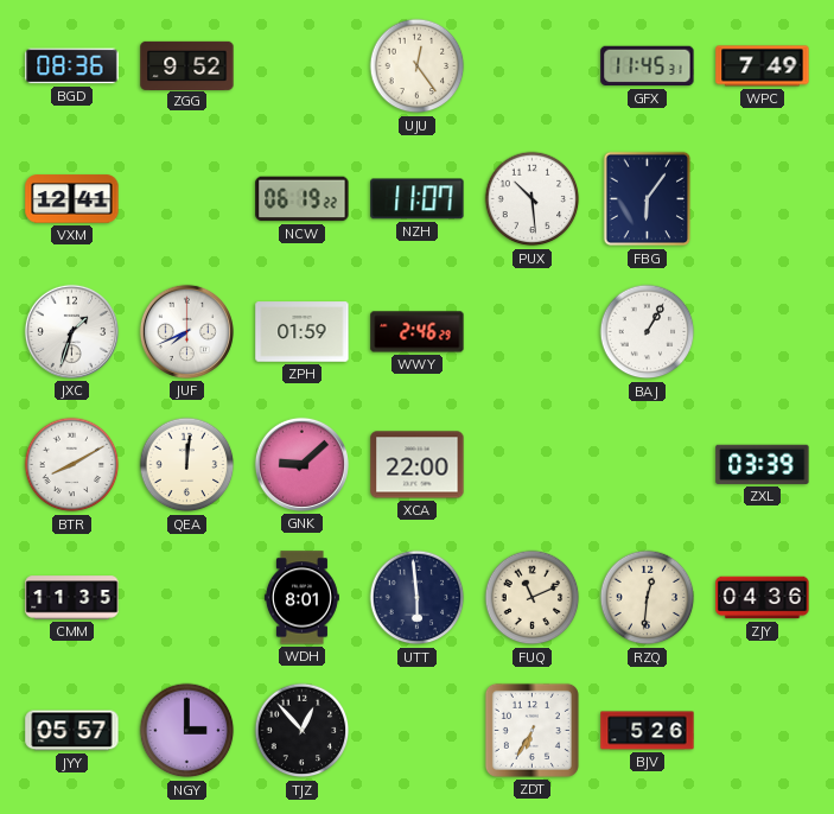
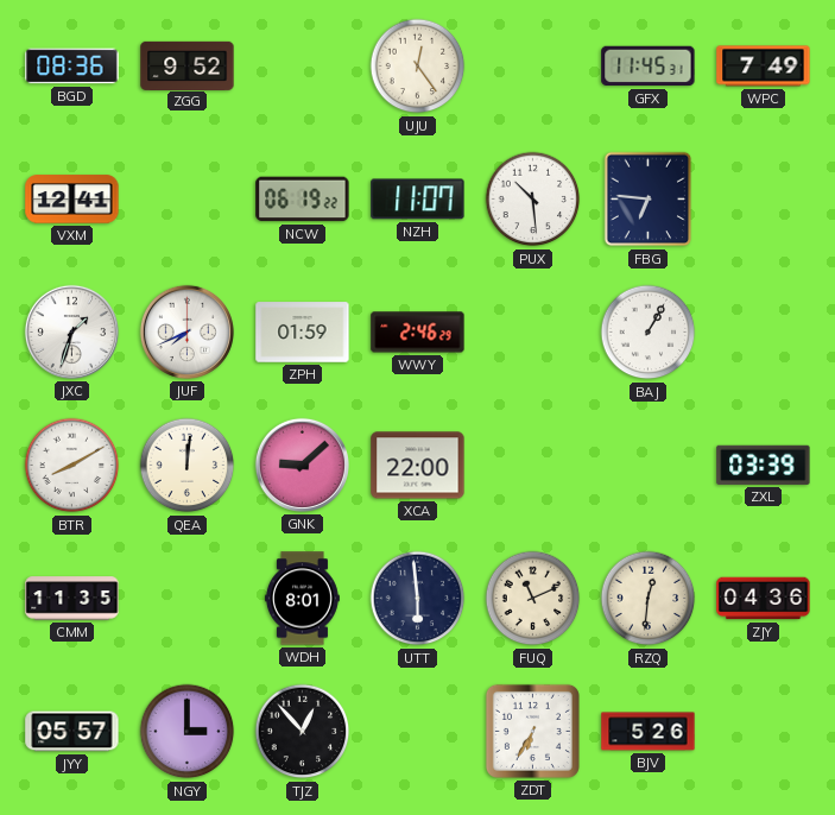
FBG: 6:06 -> 6:46
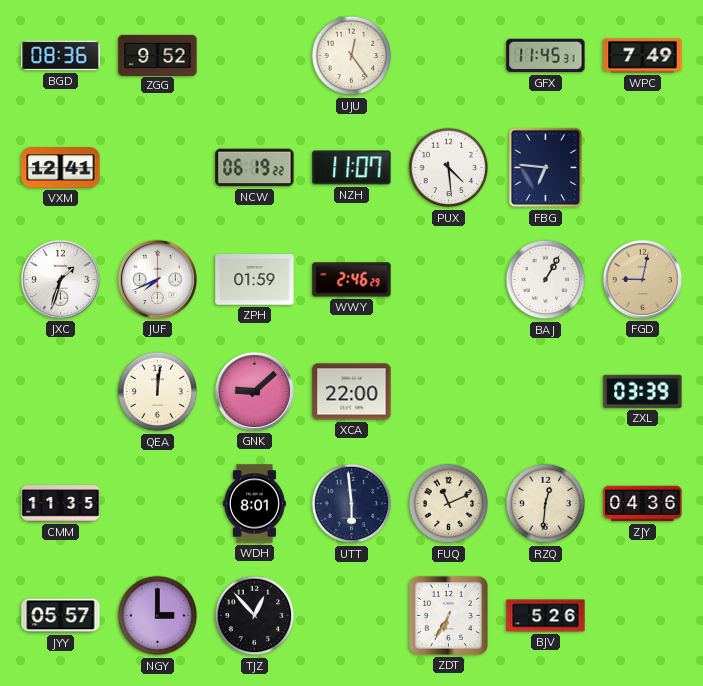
PUX: 10:29 -> 4:29
FGD: none -> 9:02
BTR: 8:10 -> none
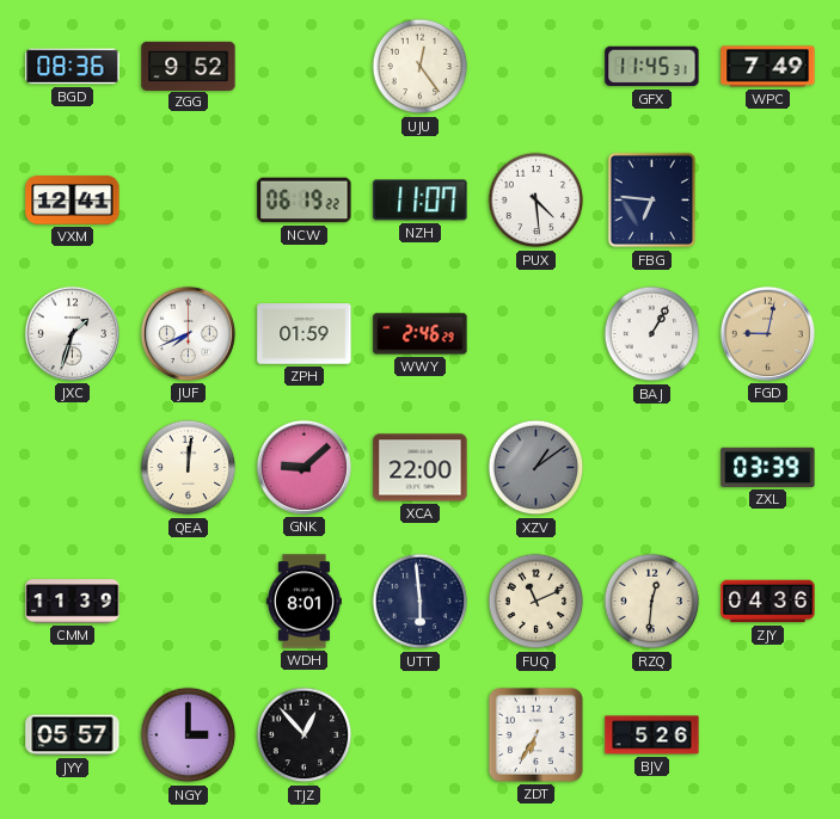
XZV: none -> 1:09
CMM: 11:35 -> 11:39
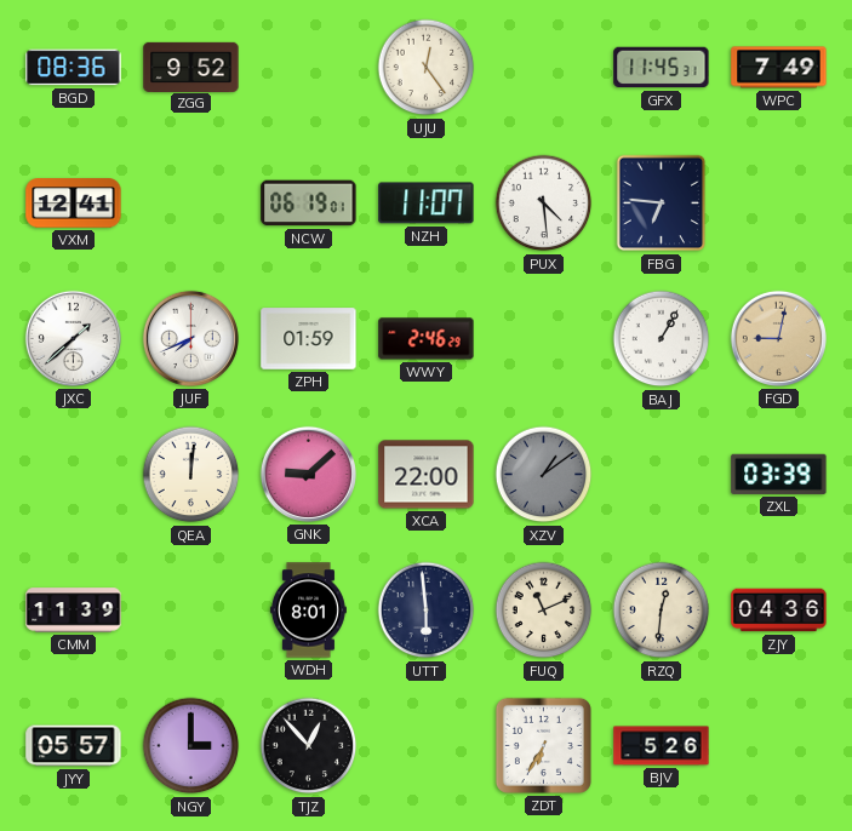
NCW: 06:19:22 -> 06:19:01
JXC: 1:33 -> 1:38
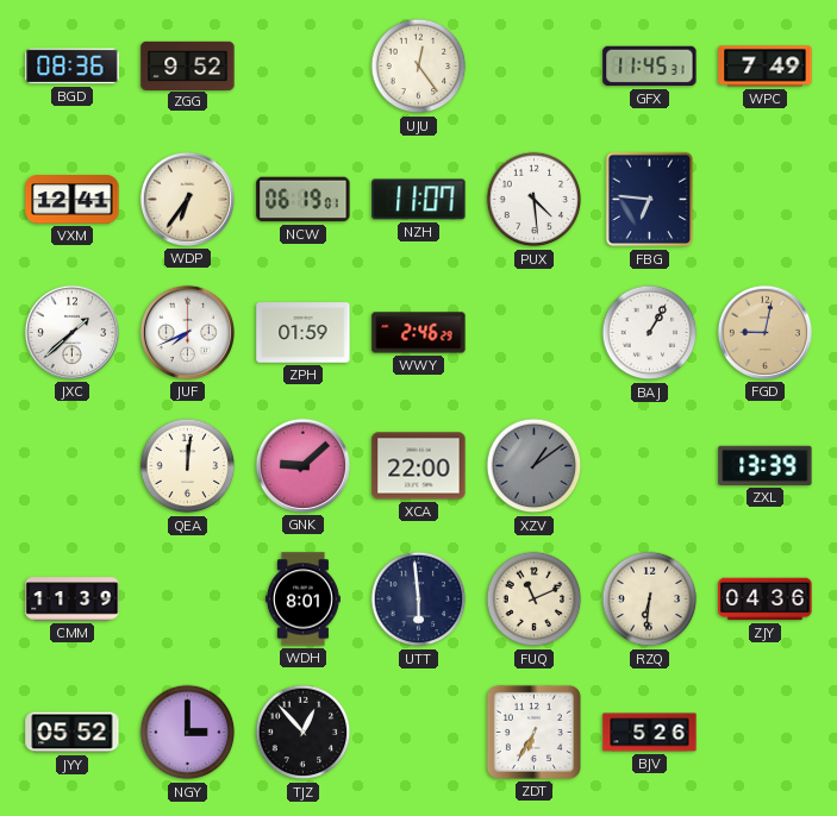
WDP: none -> 6:36
ZXL: 03:39 -> 13:39
RZQ: 12:31 -> 6:31
JYY: 05:57 -> 05:52
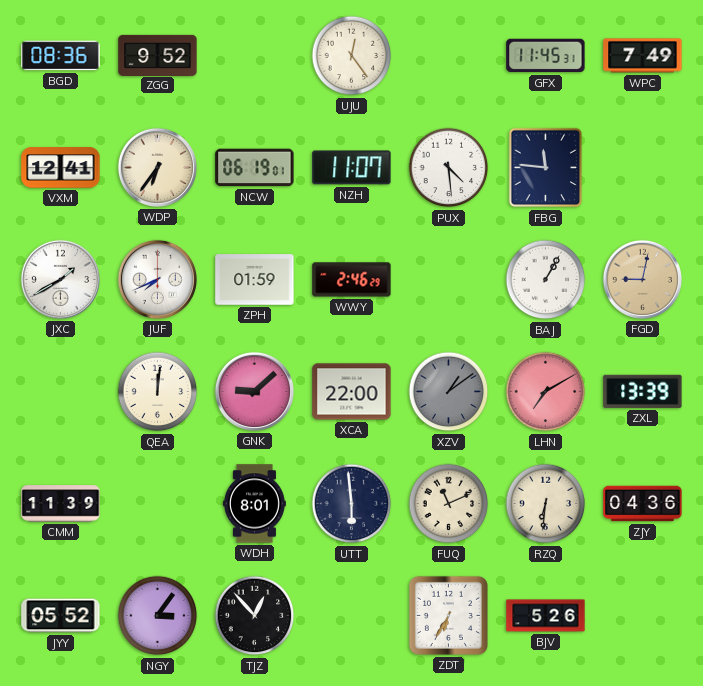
FBG: 6:46 -> 11:46
JXC: 1:38 -> 1:40
LHN: none -> 7:10
NGY: 3:00 -> 3:06
